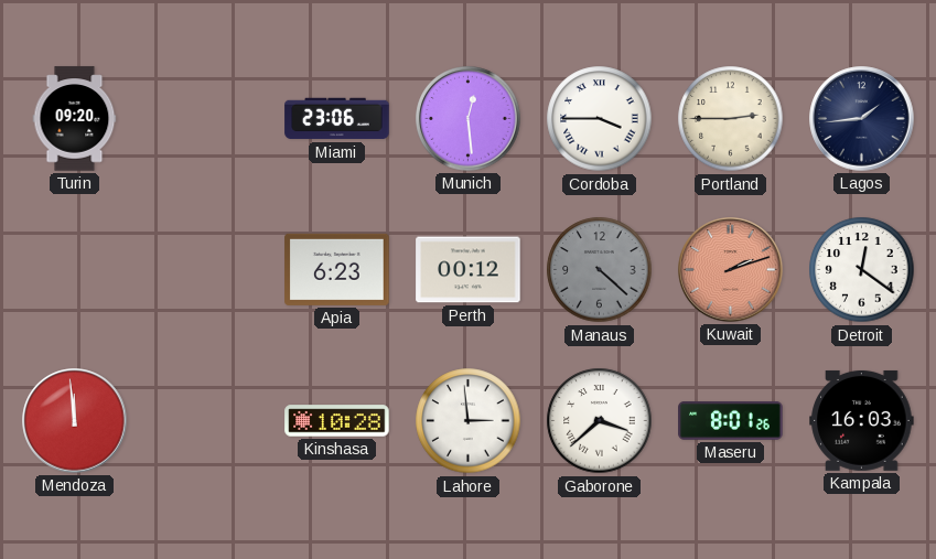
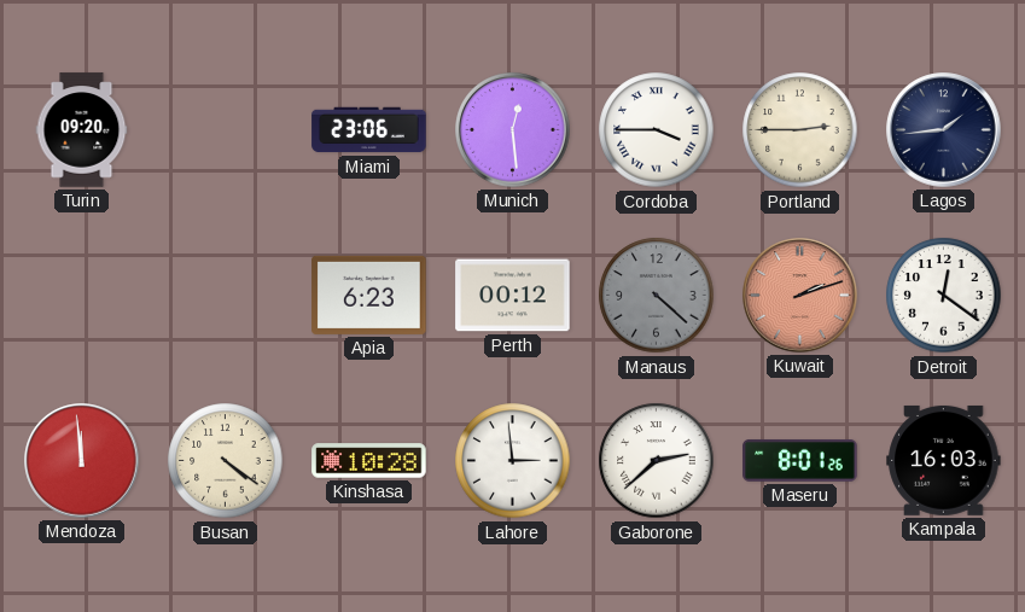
Busan: none -> 4:21
Gaborone: 3:38 -> 2:38
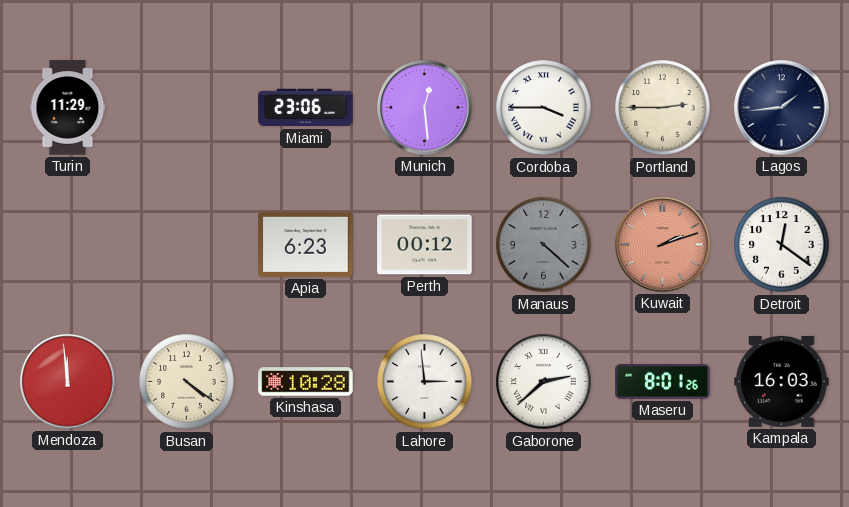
Turin: 09:20 -> 11:29
